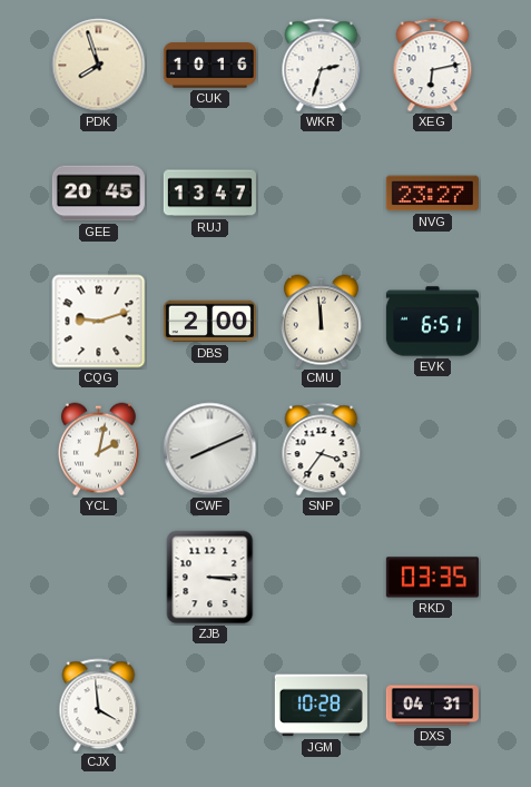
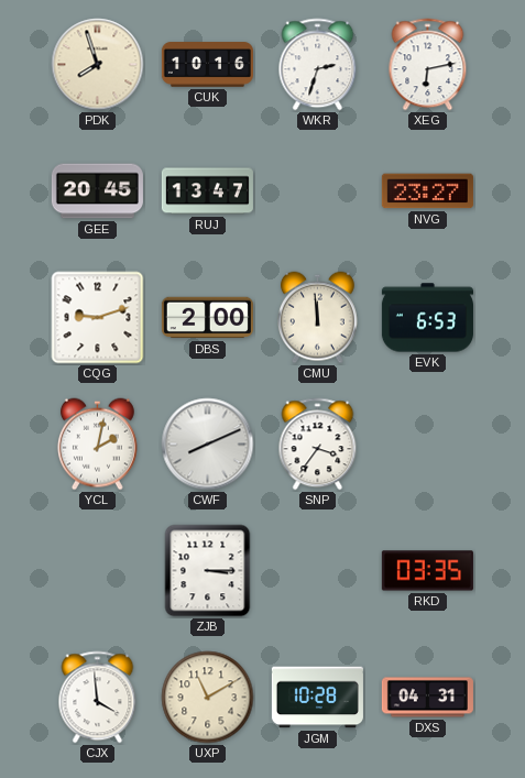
EVK: 6:51 -> 6:53
UXP: none -> 11:10
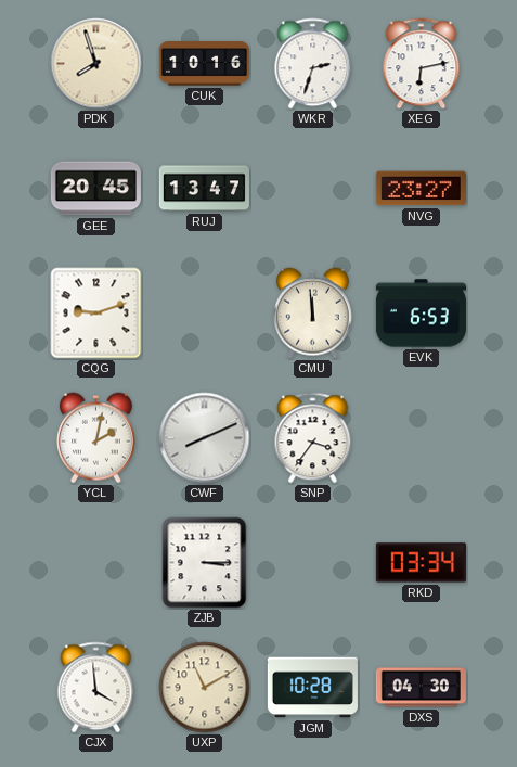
DBS: 2:00 -> none
RKD: 03:35 -> 03:34
DXS: 04:31 -> 04:30
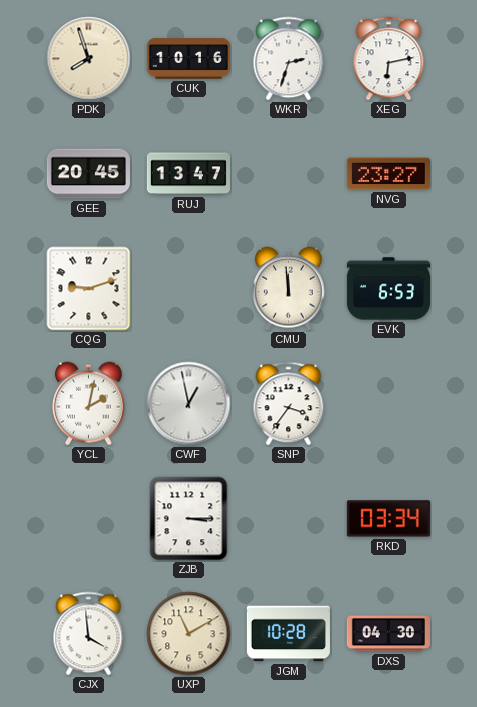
CWF: 8:11 -> 12:58
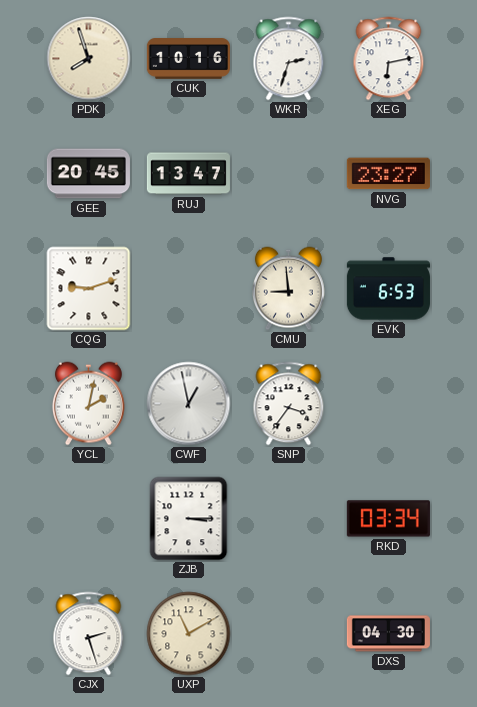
CMU: 11:59 -> 8:59
CJX: 3:59 -> 2:27
JGM: 10:28 -> none
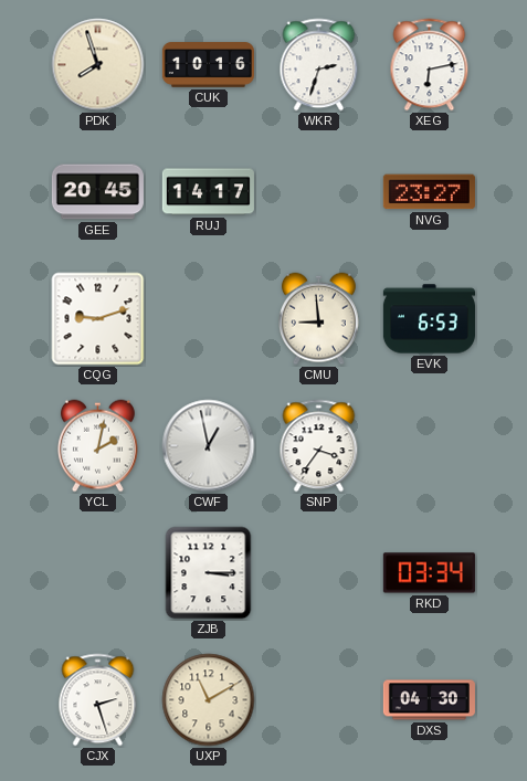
RUJ: 13:47 -> 14:17
